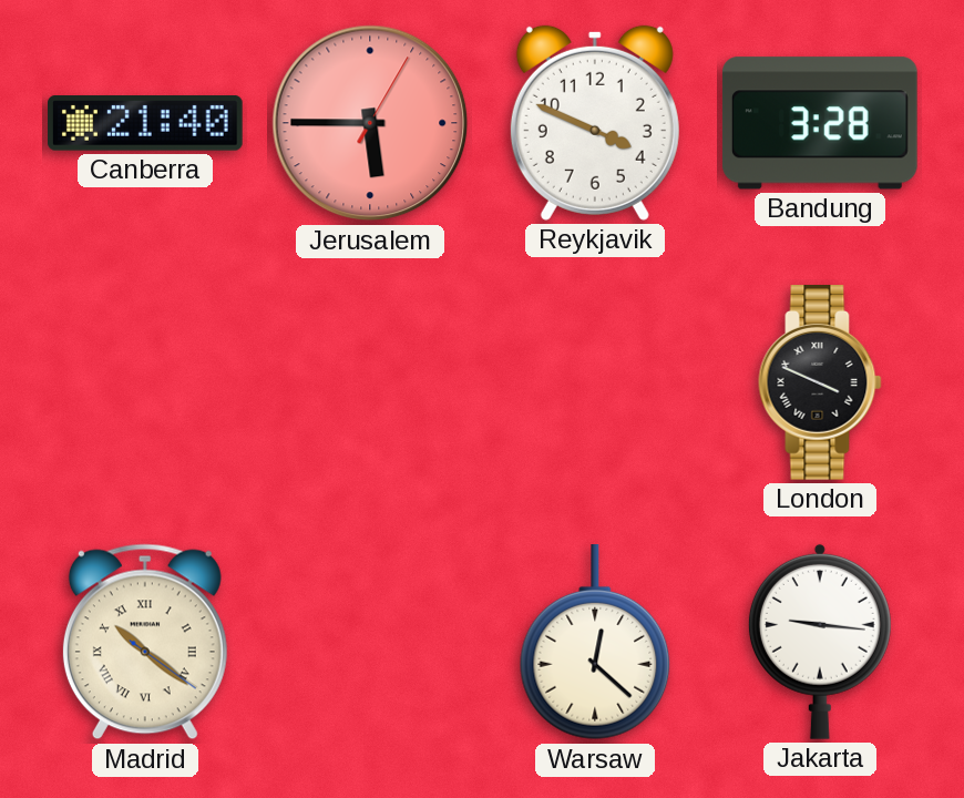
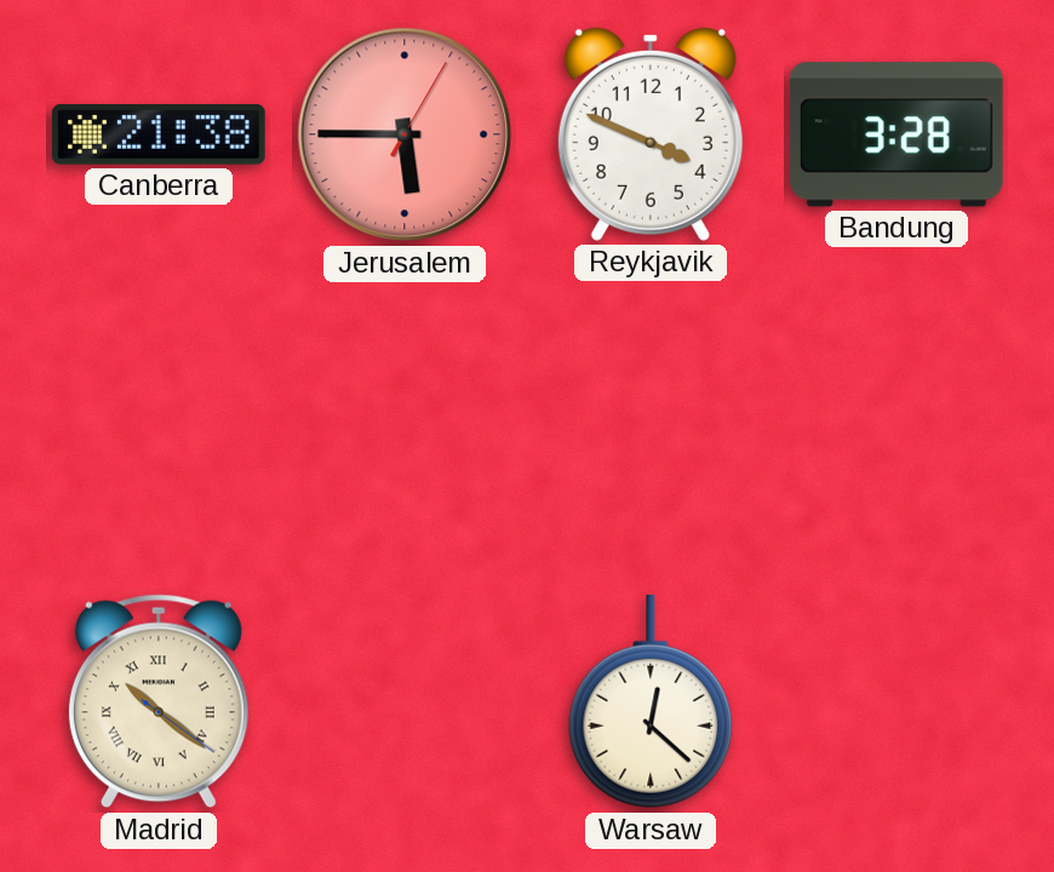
Canberra: 21:40 -> 21:38
London: 3:49 -> none
Jakarta: 9:16 -> none
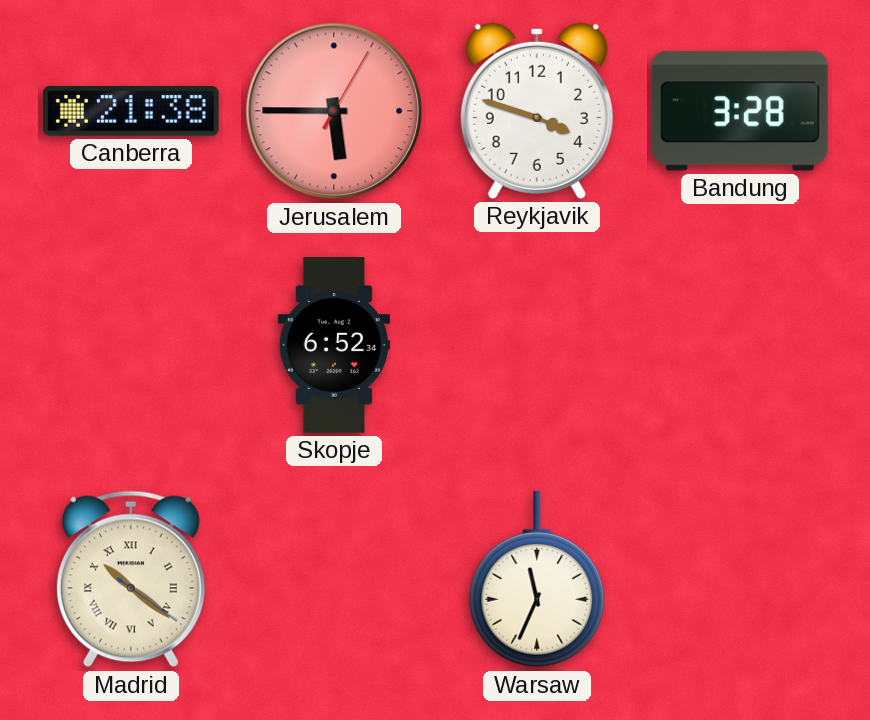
Reykjavik: 3:49 -> 3:48
Skopje: none -> 6:52
Warsaw: 12:22 -> 11:34
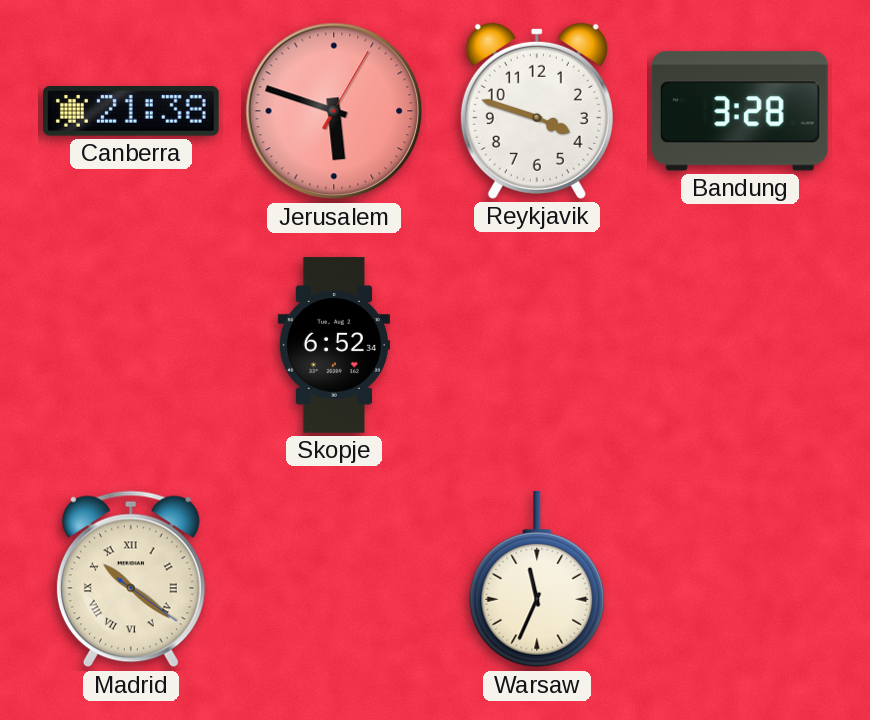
Jerusalem: 5:45 -> 5:48
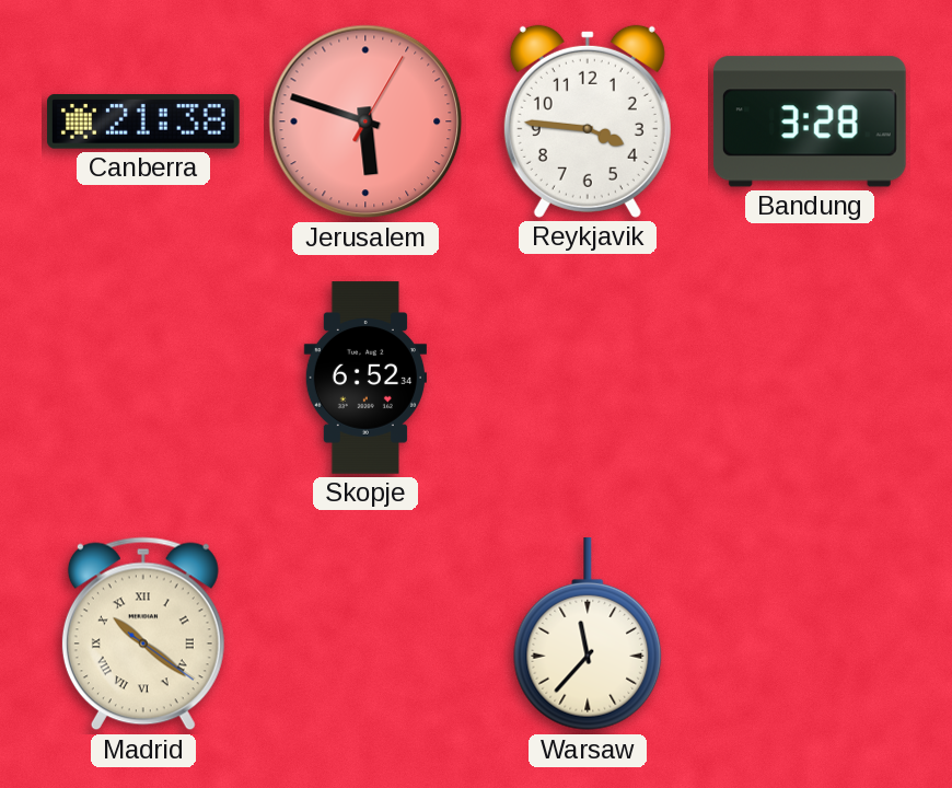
Reykjavik: 3:48 -> 3:46
Warsaw: 11:34 -> 11:37
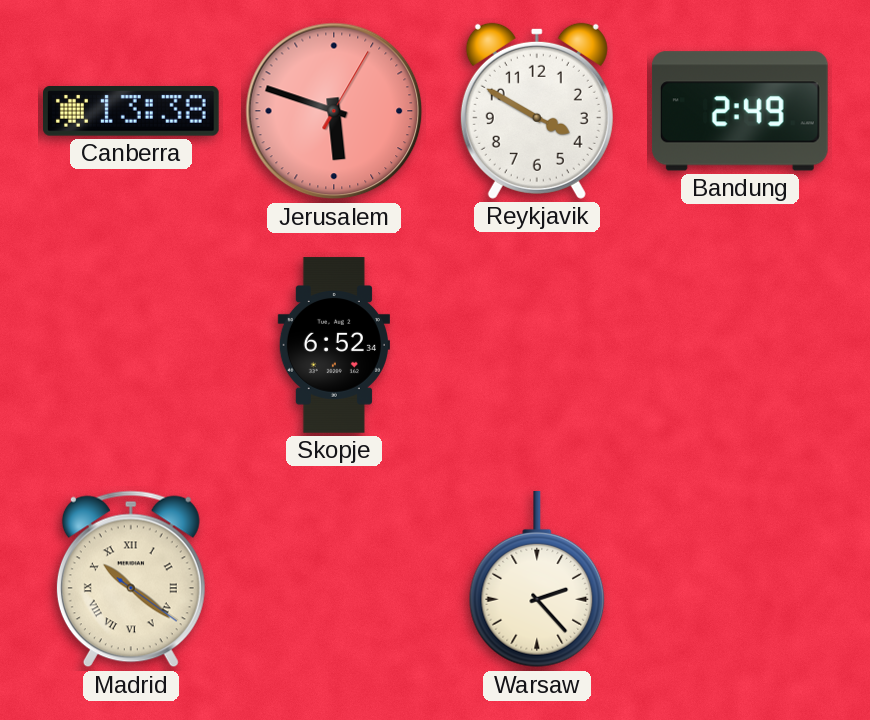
Canberra: 21:38 -> 13:38
Reykjavik: 3:46 -> 3:50
Bandung: 3:28 -> 2:49
Warsaw: 11:37 -> 2:23
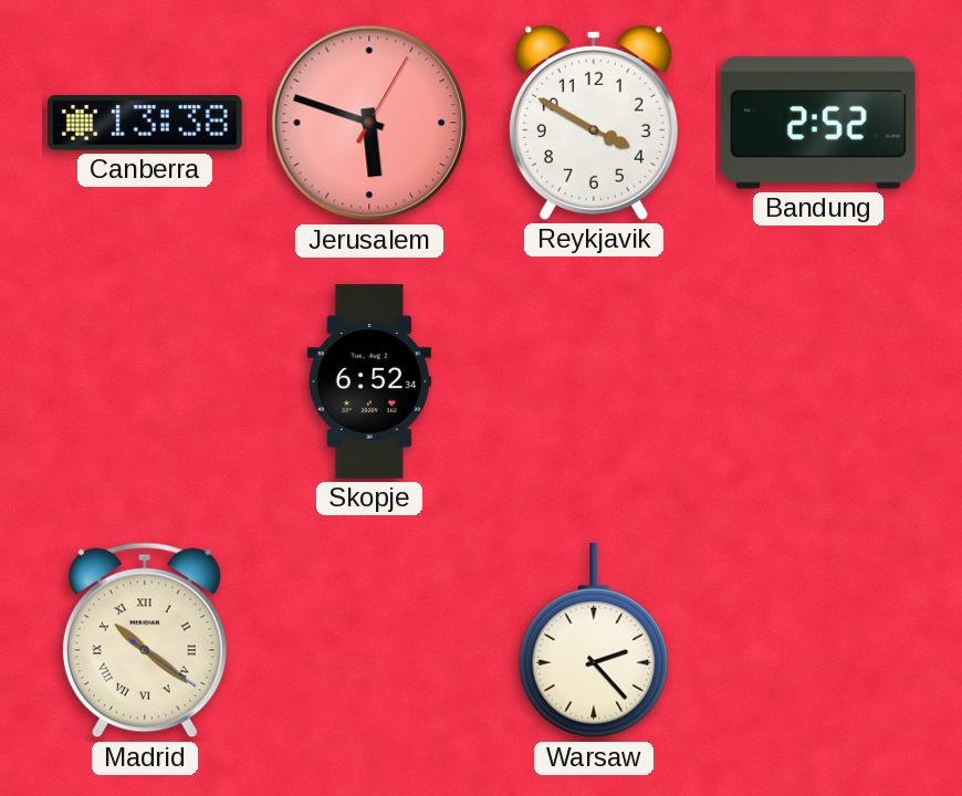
Bandung: 2:49 -> 2:52
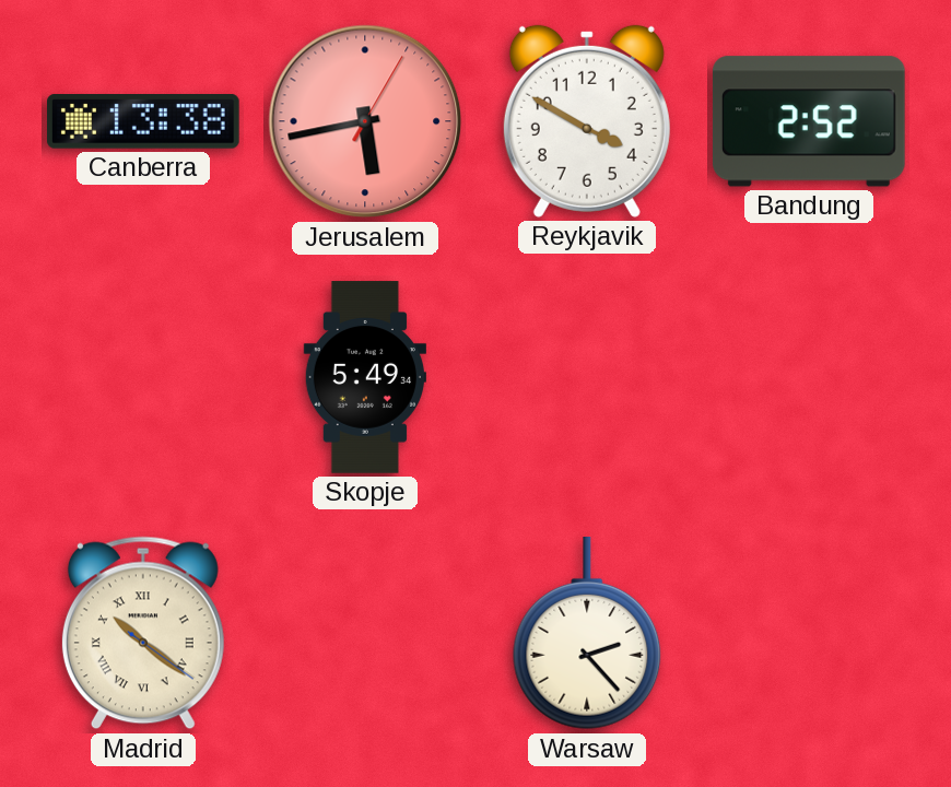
Jerusalem: 5:48 -> 5:43
Skopje: 6:52 -> 5:49
